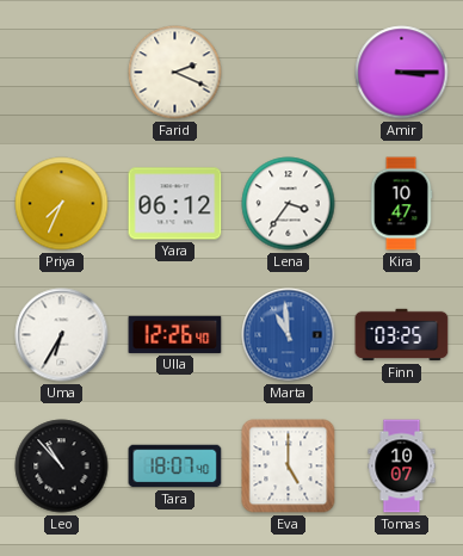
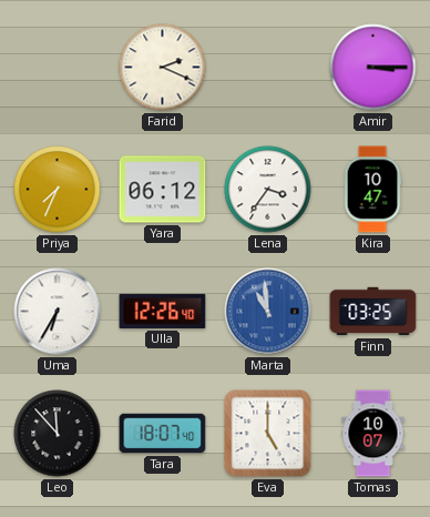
Leo: 10:53 -> 11:53
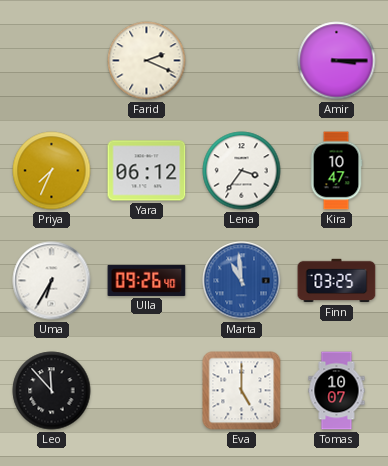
Ulla: 12:26 -> 09:26
Tara: 18:07 -> none
